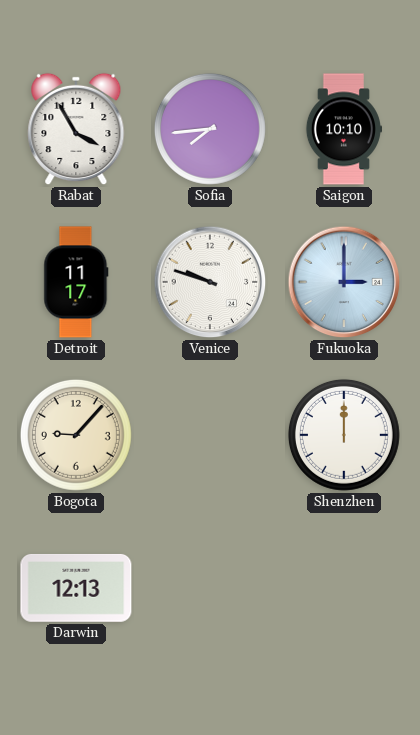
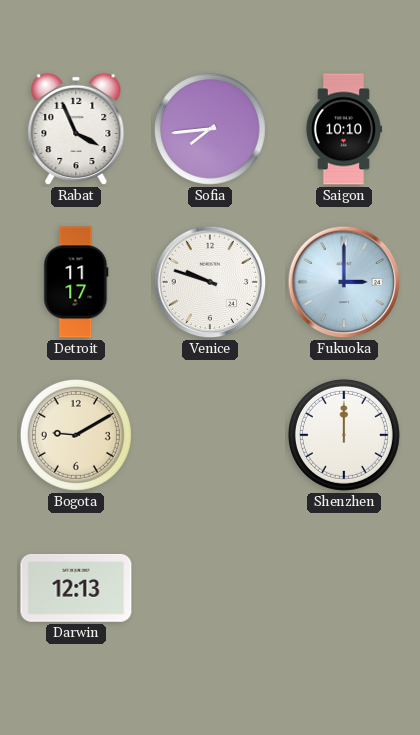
Rabat: 3:55 -> 3:56
Bogota: 9:07 -> 9:10
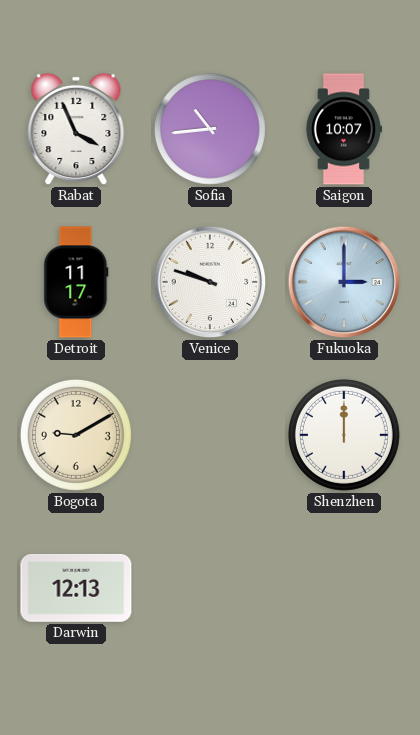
Sofia: 7:44 -> 10:44
Saigon: 10:10 -> 10:07
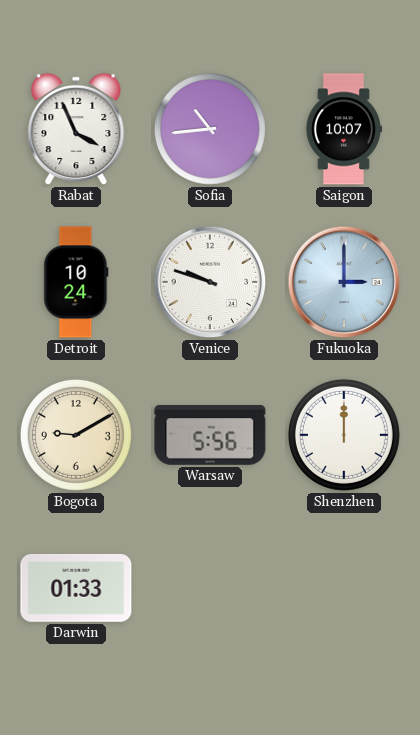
Detroit: 11:17 -> 10:24
Warsaw: none -> 5:56
Darwin: 12:13 -> 01:33
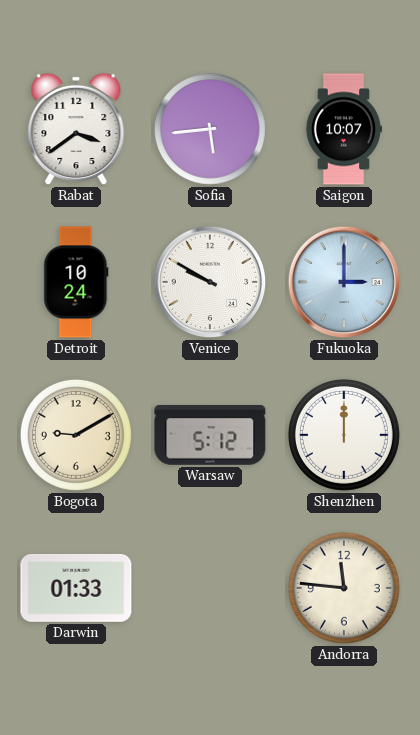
Rabat: 3:56 -> 3:39
Sofia: 10:44 -> 5:44
Venice: 9:48 -> 9:50
Warsaw: 5:56 -> 5:12
Andorra: none -> 11:46
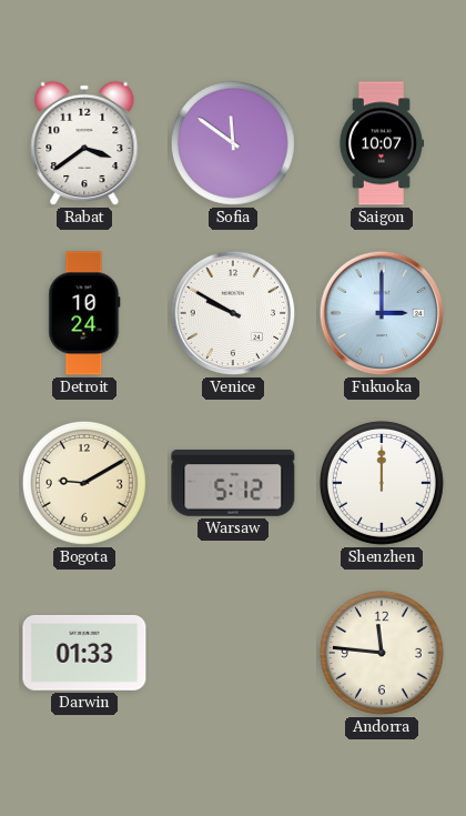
Sofia: 5:44 -> 11:51
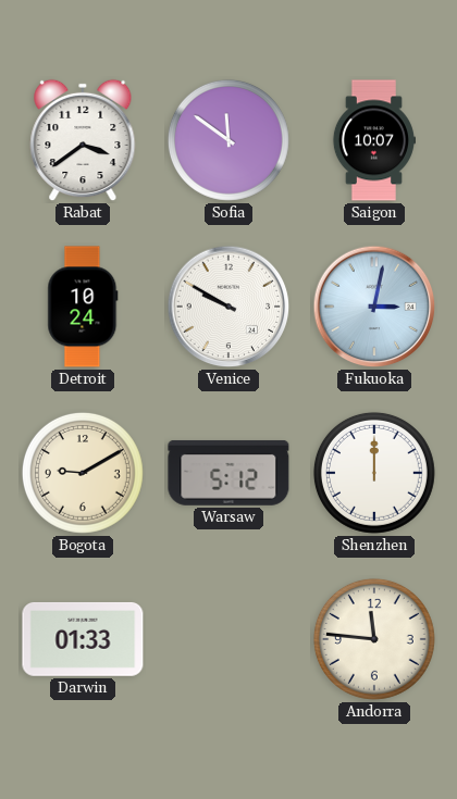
Fukuoka: 3:00 -> 3:02
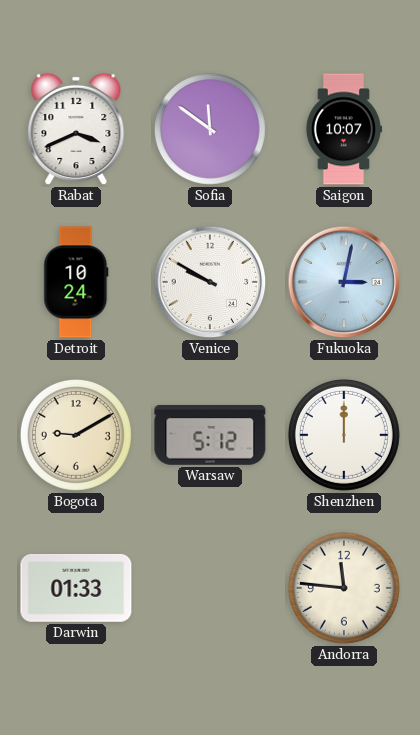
Rabat: 3:39 -> 3:41
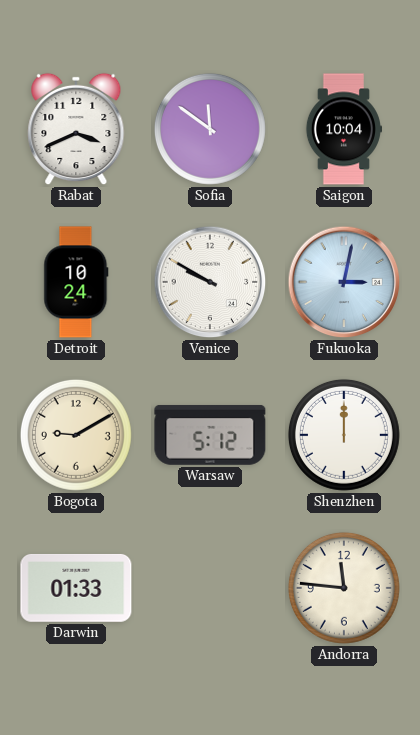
Saigon: 10:07 -> 10:04
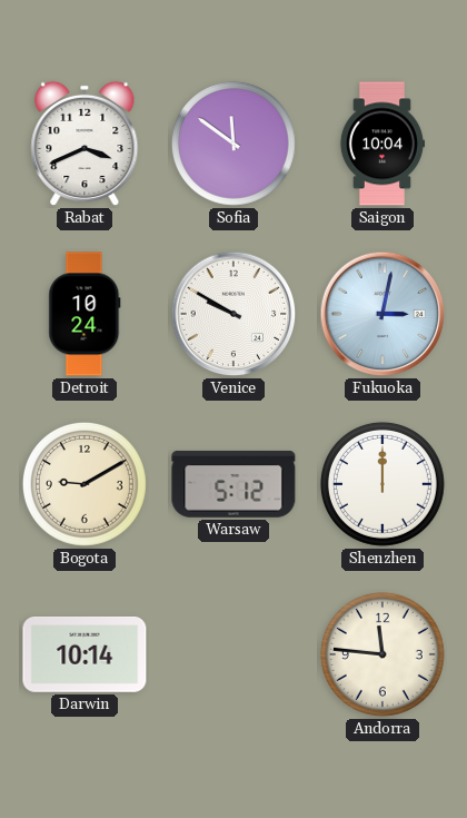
Darwin: 01:33 -> 10:14
